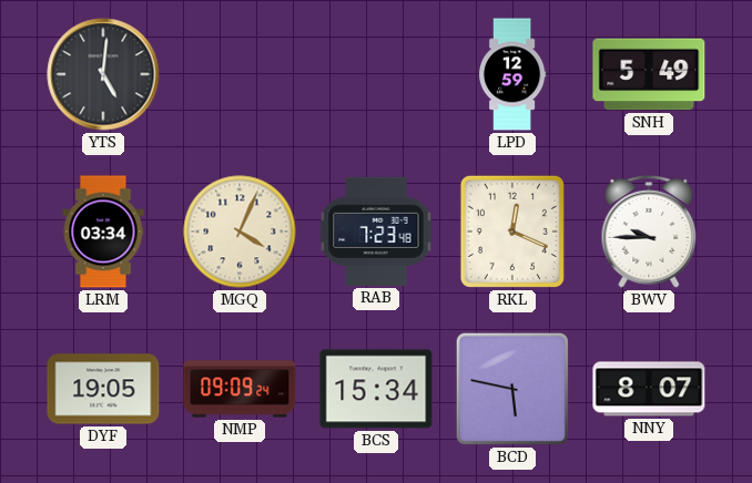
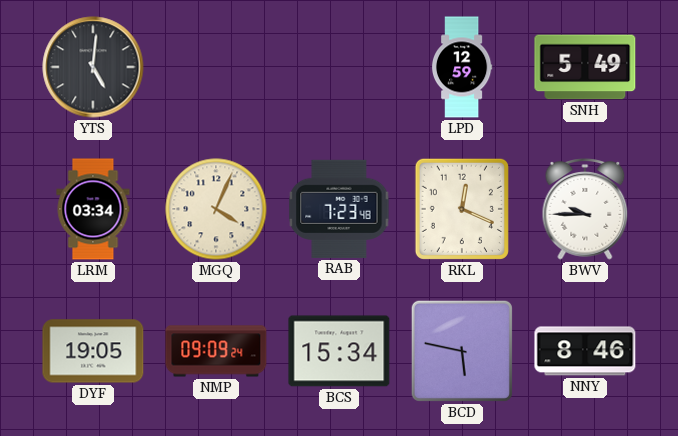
NNY: 8:07 -> 8:46
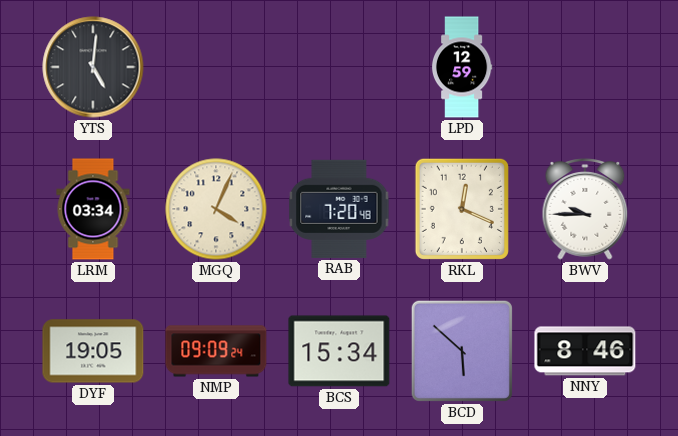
SNH: 5:49 -> none
RAB: 7:23 -> 7:20
BCD: 5:47 -> 5:52
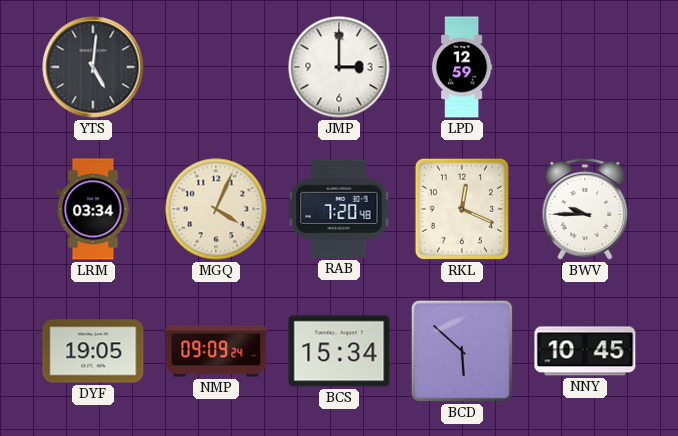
JMP: none -> 3:00
NNY: 8:46 -> 10:45
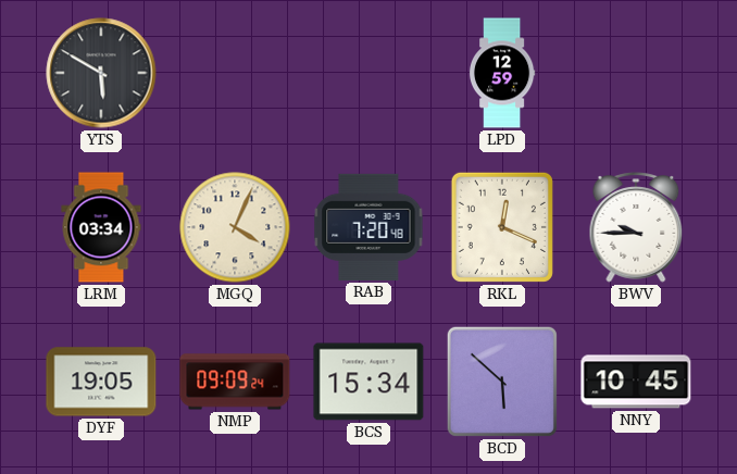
YTS: 5:01 -> 5:50
JMP: 3:00 -> none
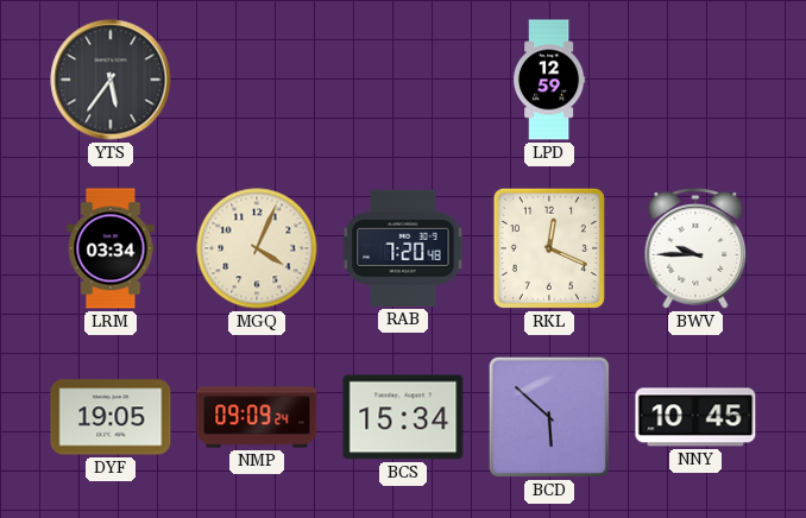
YTS: 5:50 -> 5:36
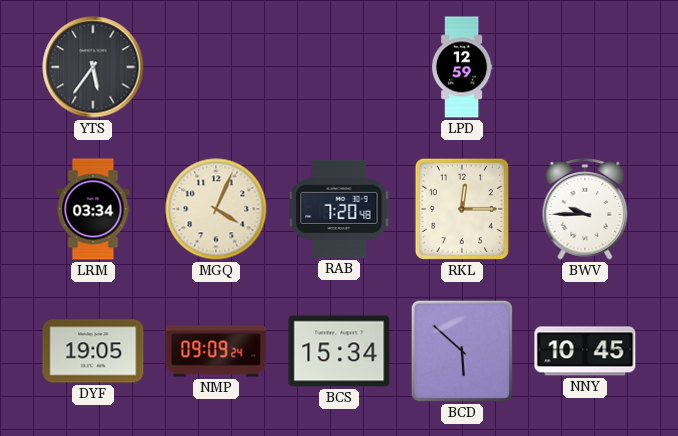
RKL: 12:19 -> 12:15
